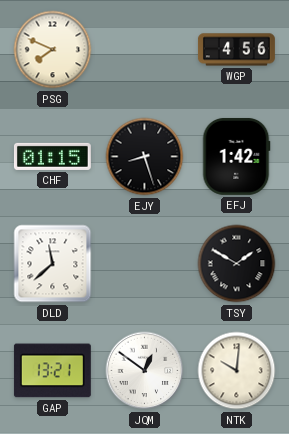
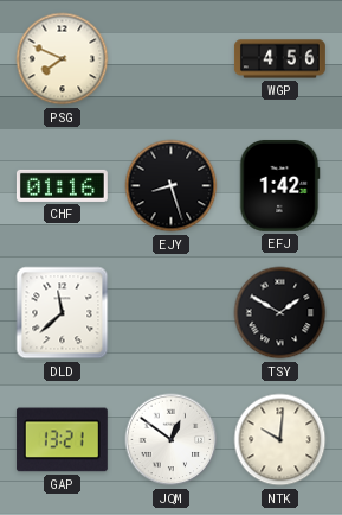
CHF: 01:15 -> 01:16
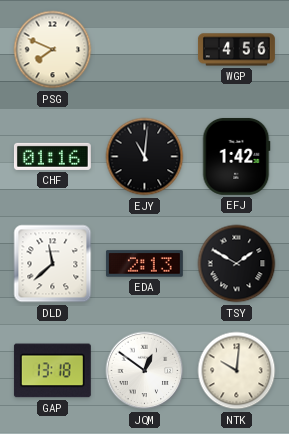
EJY: 8:27 -> 11:01
EDA: none -> 2:13
GAP: 13:21 -> 13:18
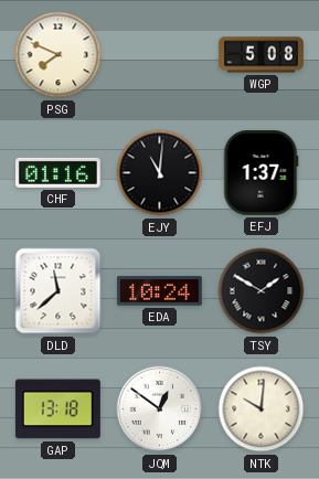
WGP: 4:56 -> 5:08
EFJ: 1:42 -> 1:37
EDA: 2:13 -> 10:24
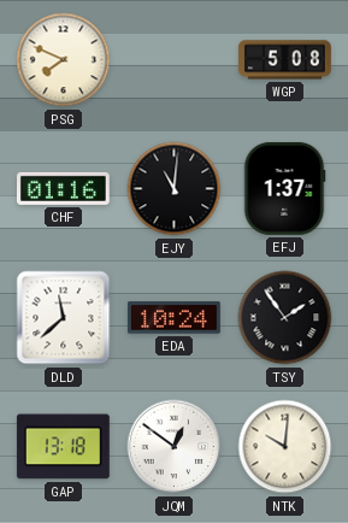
TSY: 1:50 -> 1:54
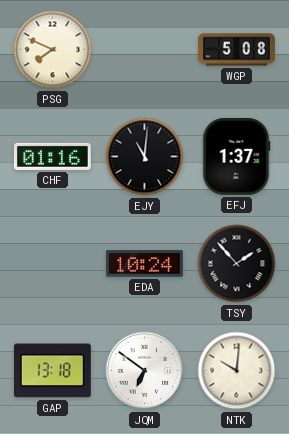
DLD: 11:38 -> none
TSY: 1:54 -> 1:53
JQM: 12:51 -> 6:51
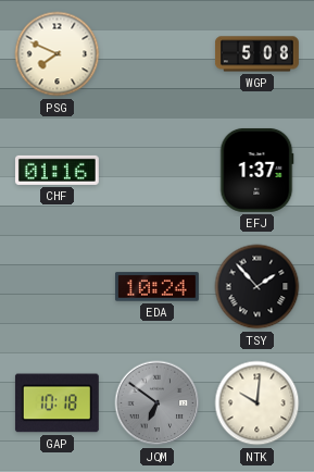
EJY: 11:01 -> none
GAP: 13:18 -> 10:18
JQM dial: white -> grey
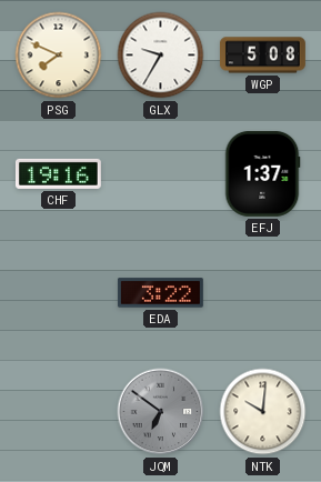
GLX: none -> 9:35
CHF: 01:16 -> 19:16
EDA: 10:24 -> 3:22
TSY: 1:53 -> none
GAP: 10:18 -> none
